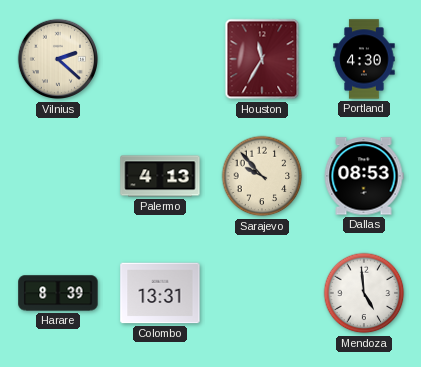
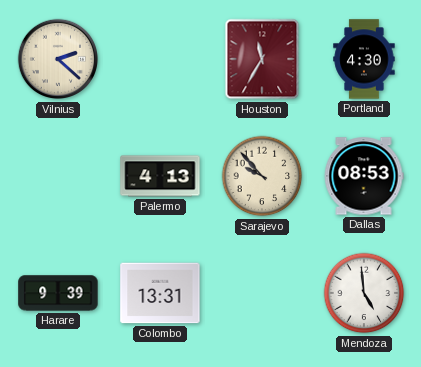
Harare: 8:39 -> 9:39
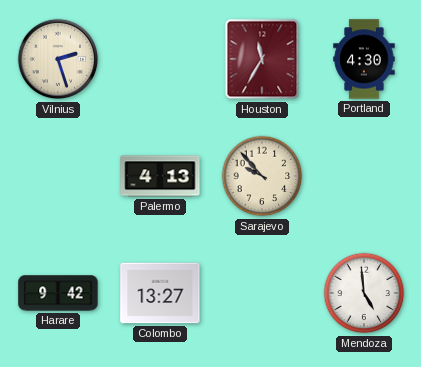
Vilnius: 2:22 -> 2:27
Dallas: 08:53 -> none
Harare: 9:39 -> 9:42
Colombo: 13:31 -> 13:27
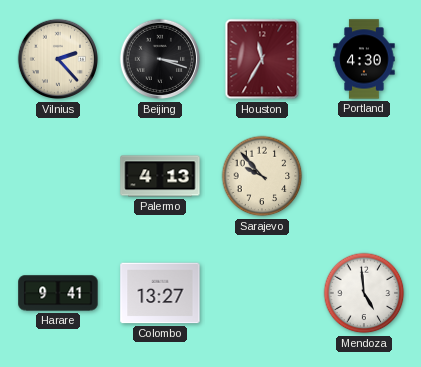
Vilnius: 2:27 -> 2:23
Beijing: none -> 3:18
Harare: 9:42 -> 9:41
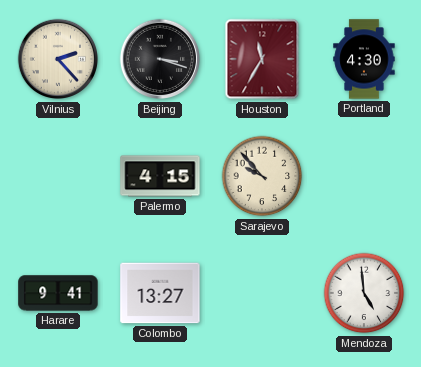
Palermo: 4:13 -> 4:15
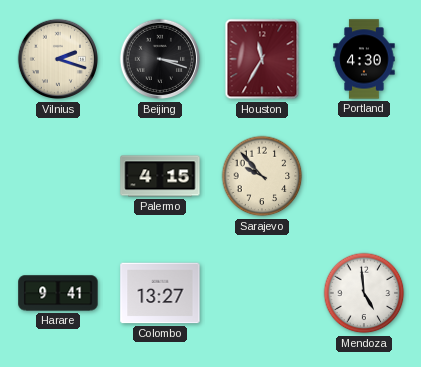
Vilnius: 2:23 -> 2:18
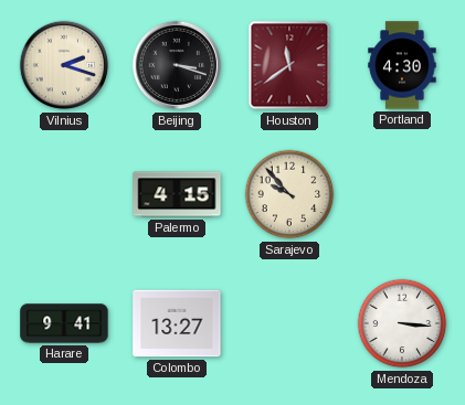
Houston: 11:35 -> 11:39
Mendoza: 4:59 -> 3:16
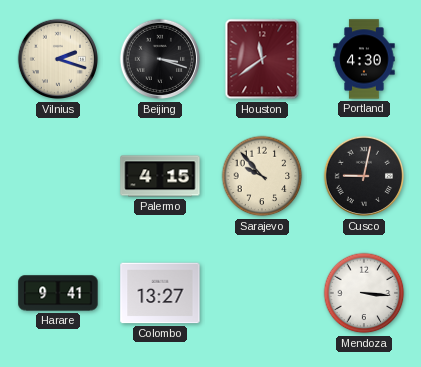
Cusco: none -> 9:02
